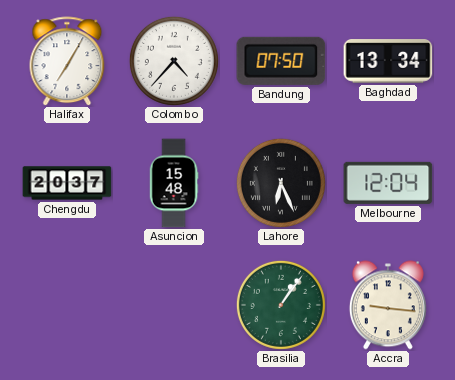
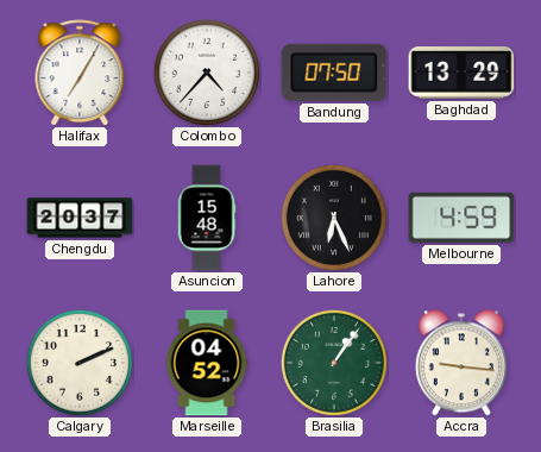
Baghdad: 13:34 -> 13:29
Melbourne: 12:04 -> 4:59
Calgary: none -> 2:11
Marseille: none -> 04:52
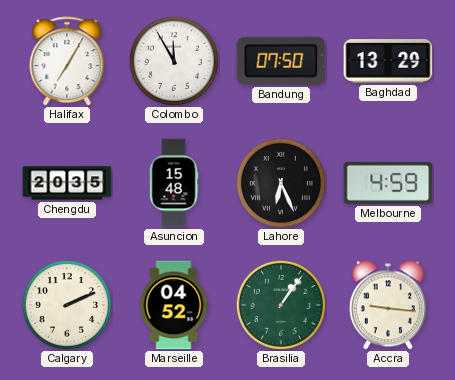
Colombo: 4:37 -> 11:55
Chengdu: 20:37 -> 20:35
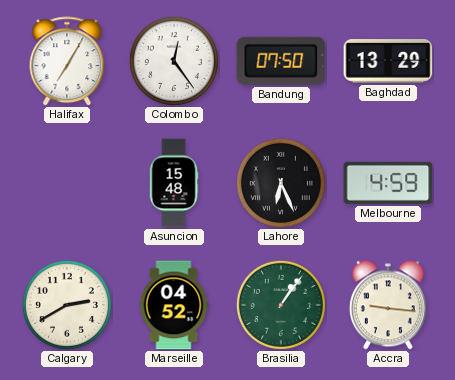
Colombo: 11:55 -> 12:24
Chengdu: 20:35 -> none
Calgary: 2:11 -> 2:40
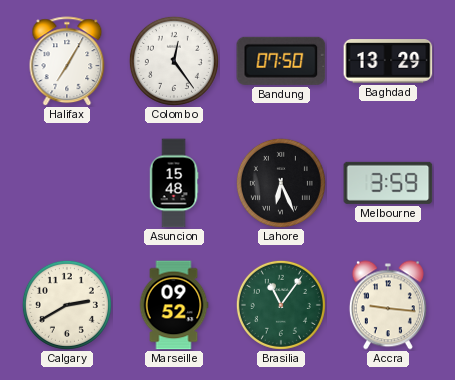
Melbourne: 4:59 -> 3:59
Marseille: 04:52 -> 09:52
Brasilia: 1:06 -> 11:06
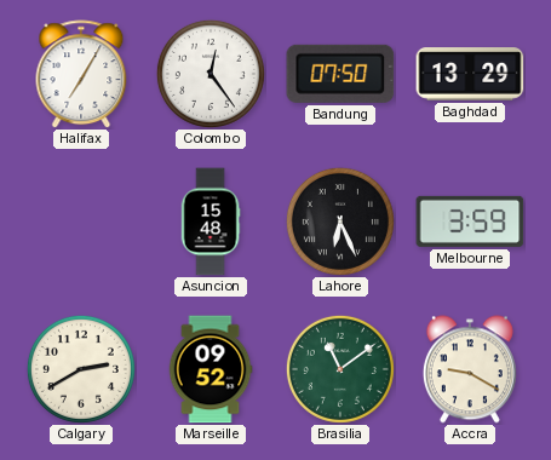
Brasilia: 11:06 -> 11:09
Accra: 9:16 -> 9:20
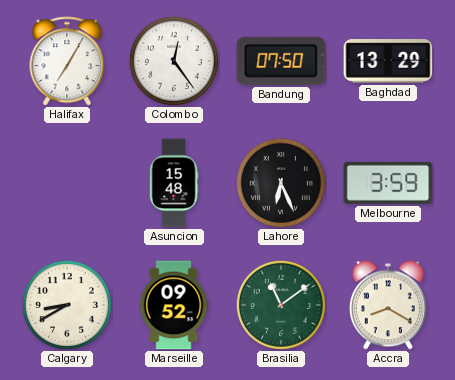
Calgary: 2:40 -> 8:40
Accra: 9:20 -> 8:20
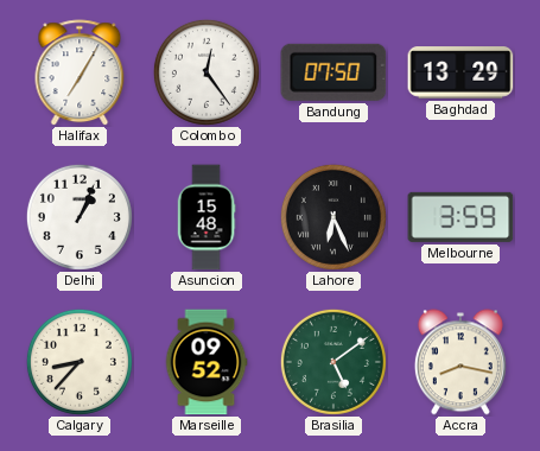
Delhi: none -> 1:04
Calgary: 8:40 -> 8:37
Brasilia: 11:09 -> 5:09
Accra: 8:20 -> 8:17
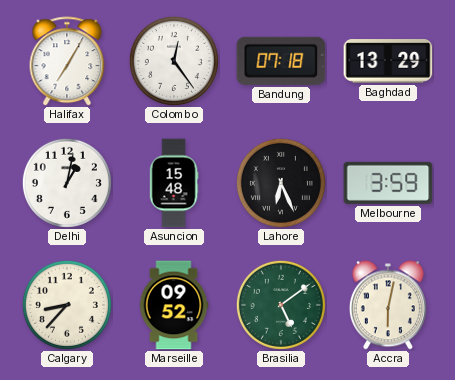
Bandung: 07:50 -> 07:18
Delhi: 1:04 -> 1:02
Accra: 8:17 -> 6:02
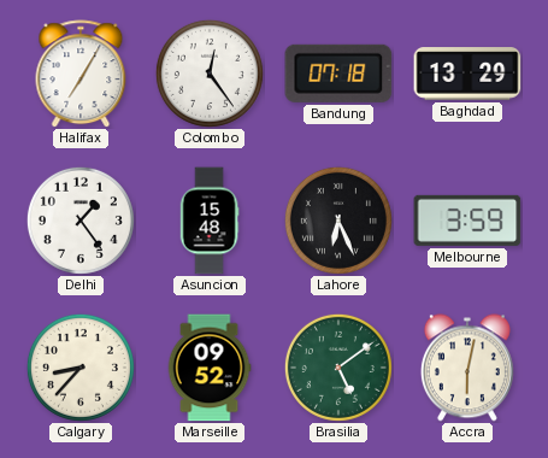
Delhi: 1:02 -> 1:24
